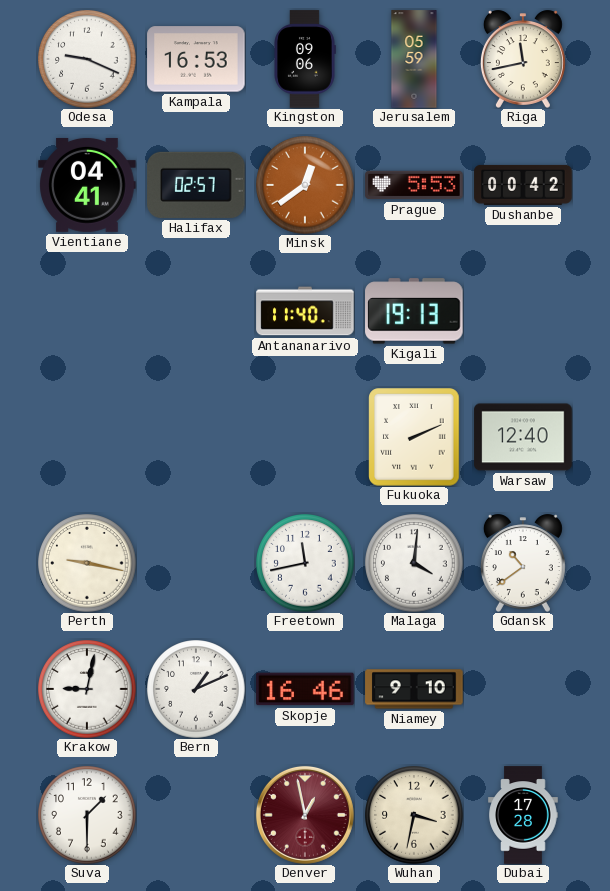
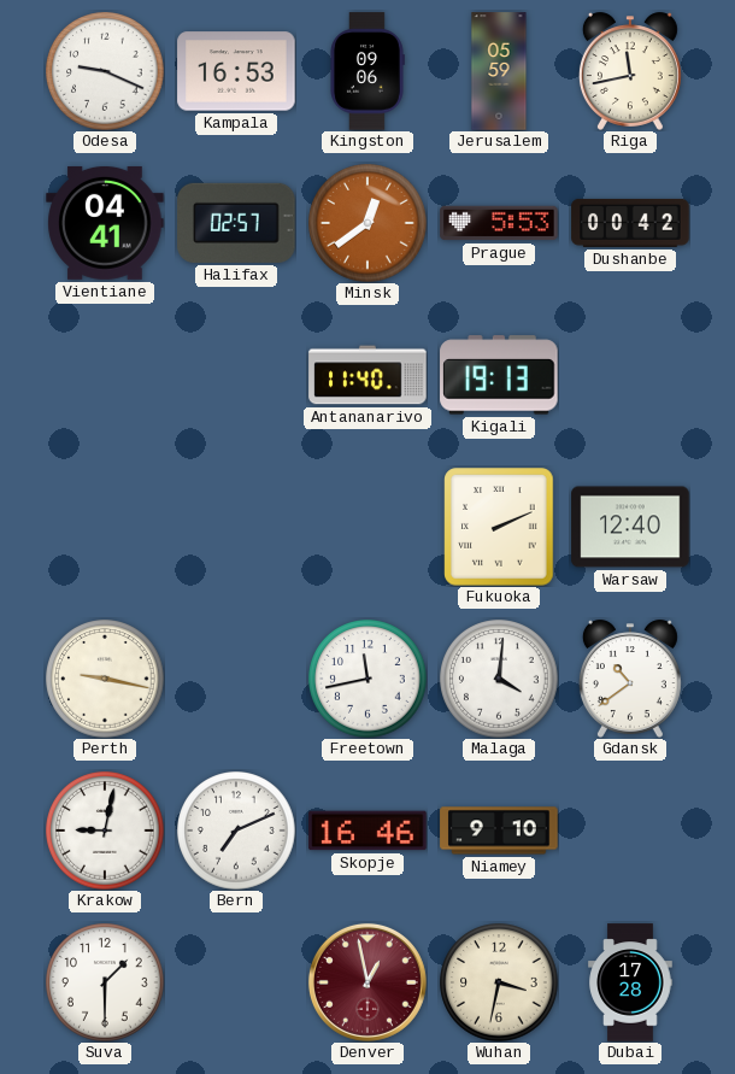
Bern: 1:11 -> 7:11
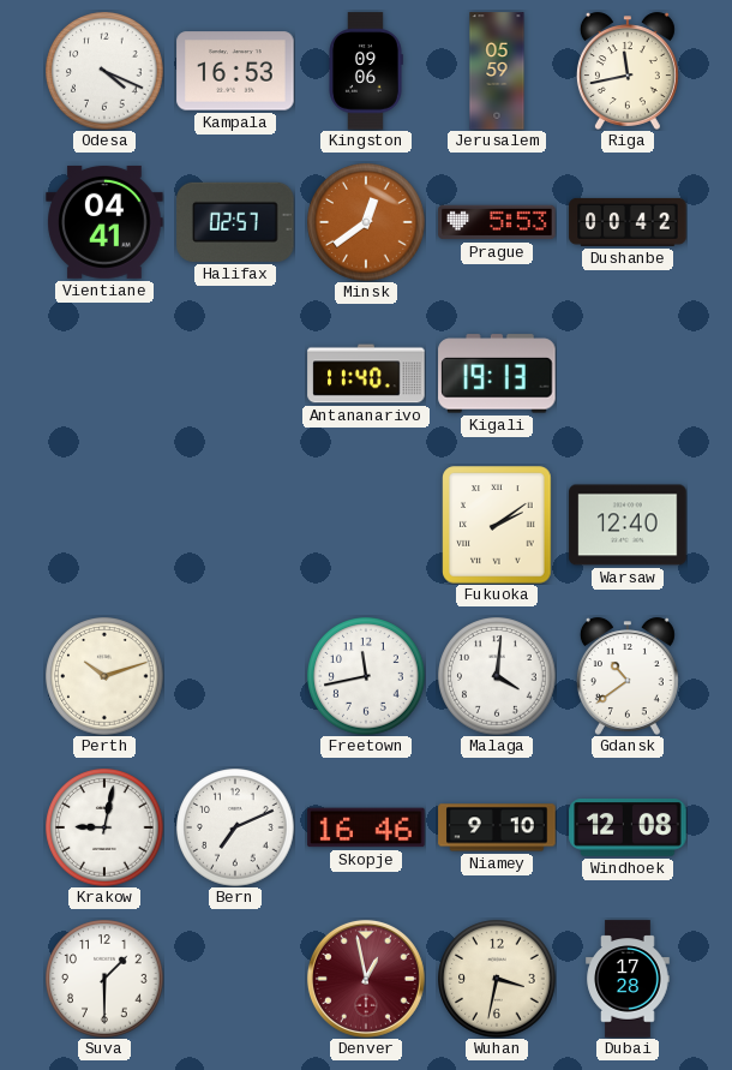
Odesa: 9:19 -> 4:19
Fukuoka: 2:11 -> 2:09
Perth: 9:17 -> 10:12
Windhoek: none -> 12:08
